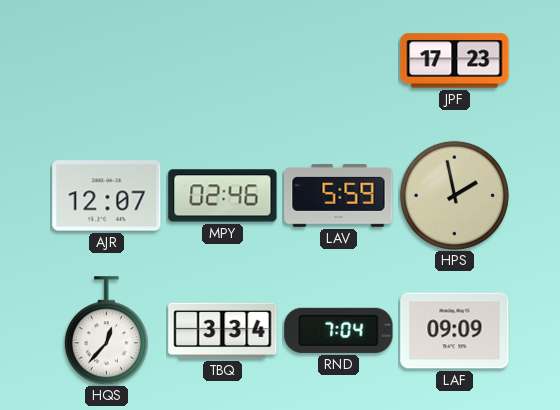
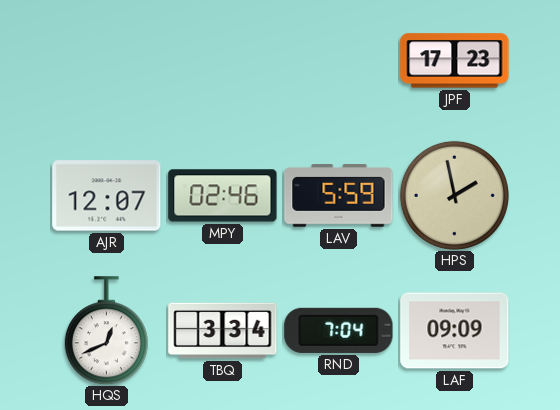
HQS: 12:37 -> 12:41
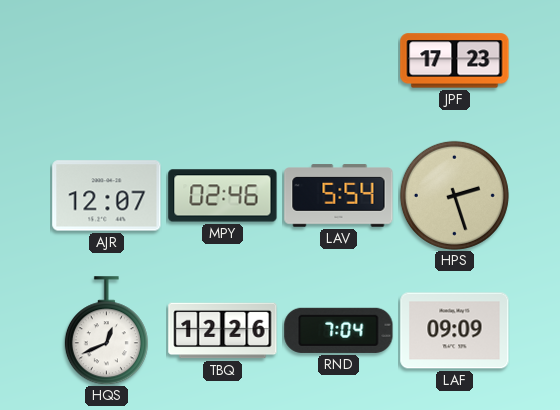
LAV: 5:59 -> 5:54
HPS: 1:58 -> 2:27
TBQ: 3:34 -> 12:26
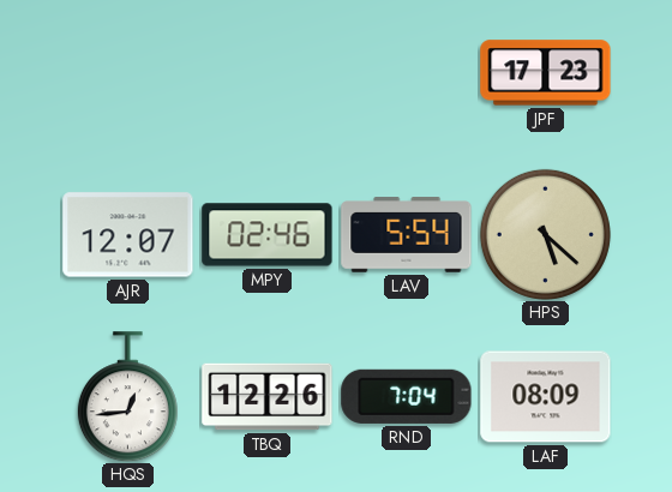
HPS: 2:27 -> 5:22
HQS: 12:41 -> 12:44
LAF: 09:09 -> 08:09
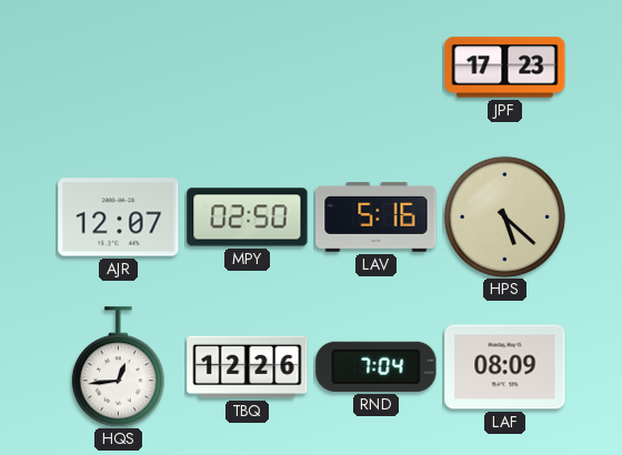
MPY: 02:46 -> 02:50
LAV: 5:54 -> 5:16
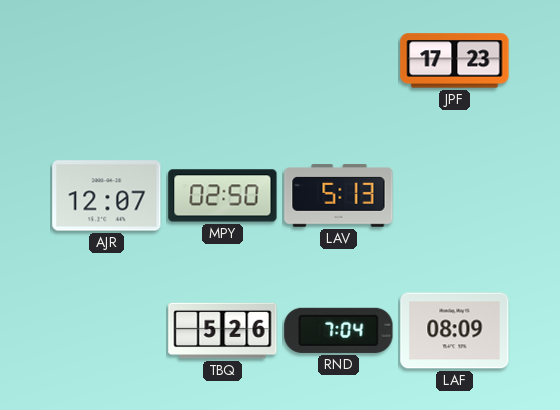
LAV: 5:16 -> 5:13
HPS: 5:22 -> none
HQS: 12:44 -> none
TBQ: 12:26 -> 5:26
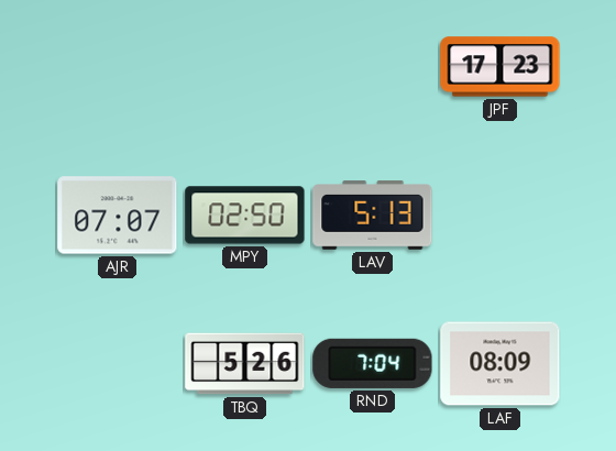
AJR: 12:07 -> 07:07
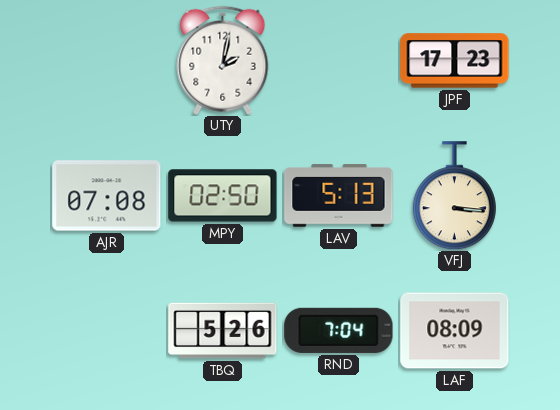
UTY: none -> 2:02
AJR: 07:07 -> 07:08
VFJ: none -> 3:16
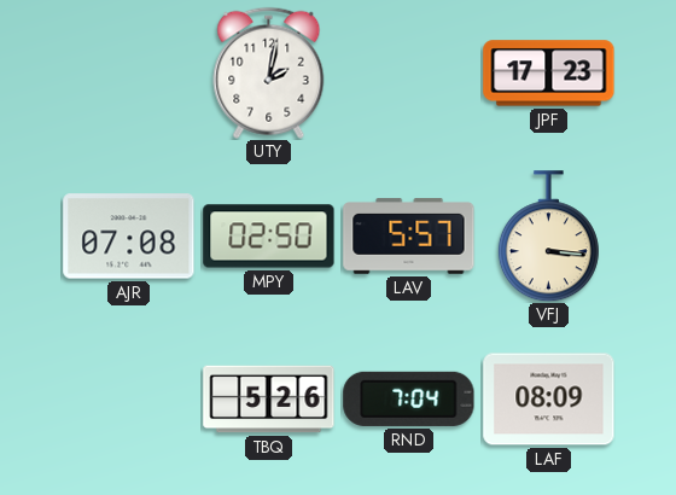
LAV: 5:13 -> 5:57
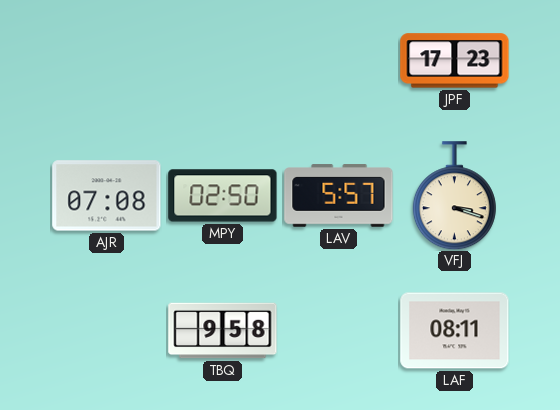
UTY: 2:02 -> none
VFJ: 3:16 -> 3:18
TBQ: 5:26 -> 9:58
RND: 7:04 -> none
LAF: 08:09 -> 08:11
